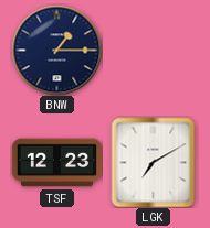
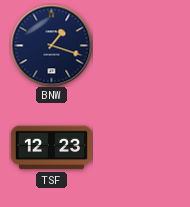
BNW: 1:15 -> 1:18
LGK: 7:10 -> none
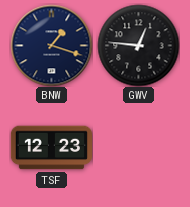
GWV: none -> 12:46
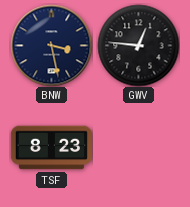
BNW: 1:18 -> 3:28
TSF: 12:23 -> 8:23
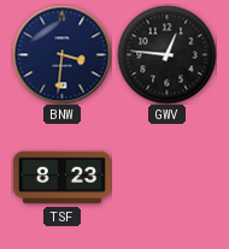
BNW: 3:28 -> 3:31
